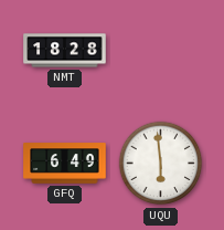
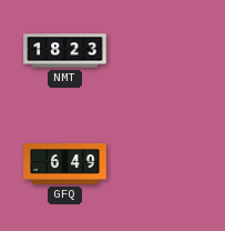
NMT: 18:28 -> 18:23
UQU: 5:59 -> none
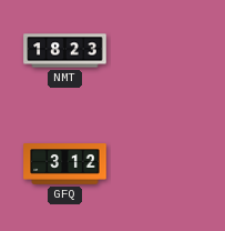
GFQ: 6:49 -> 3:12
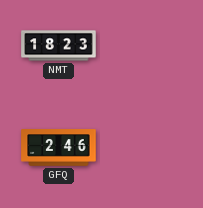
GFQ: 3:12 -> 2:46
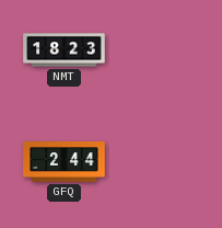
GFQ: 2:46 -> 2:44
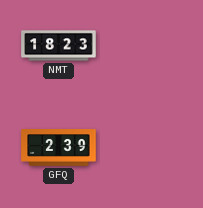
GFQ: 2:44 -> 2:39
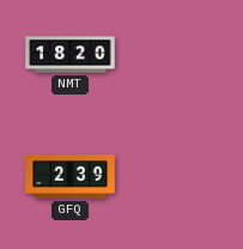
NMT: 18:23 -> 18:20
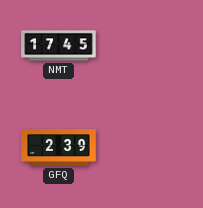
NMT: 18:20 -> 17:45
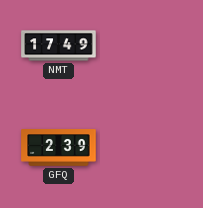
NMT: 17:45 -> 17:49
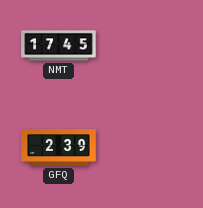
NMT: 17:49 -> 17:45
